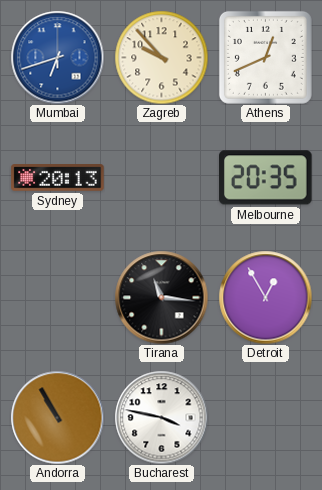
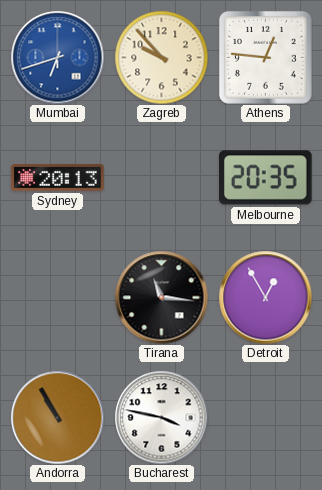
Athens: 12:41 -> 12:46
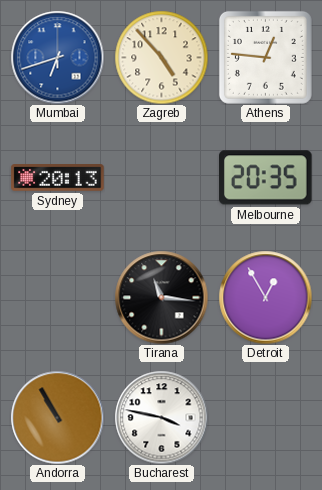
Zagreb: 9:53 -> 4:53
